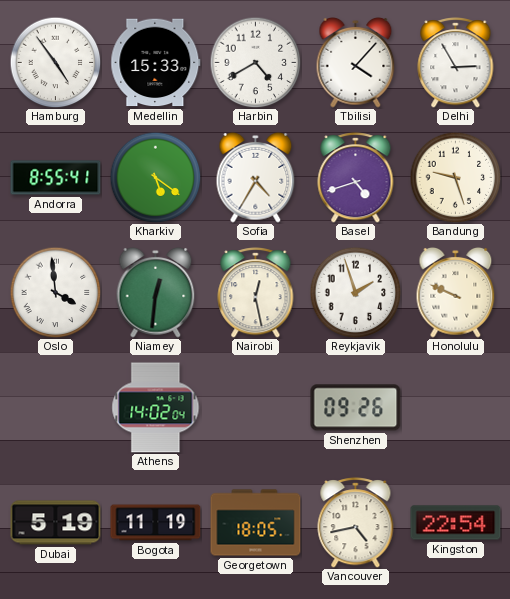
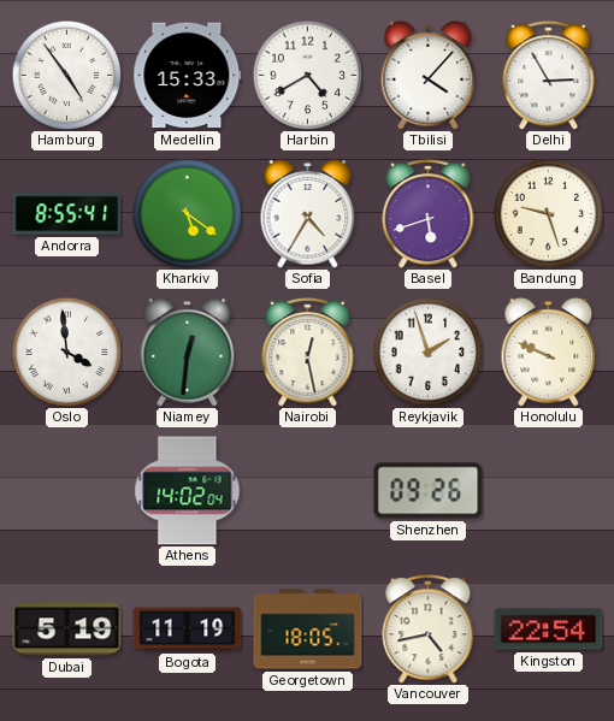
Basel: 4:42 -> 5:42
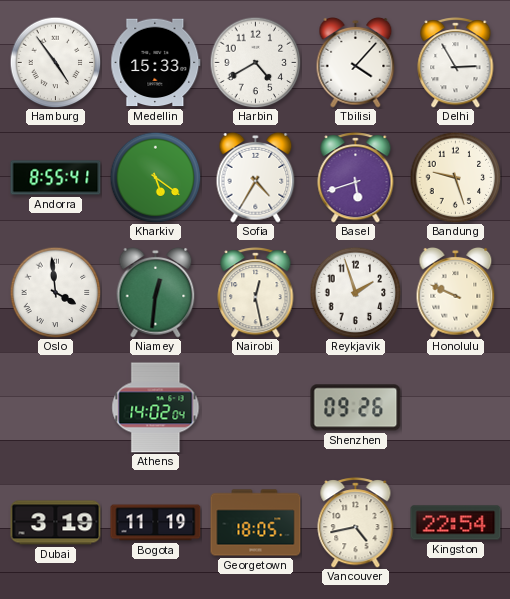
Dubai: 5:19 -> 3:19
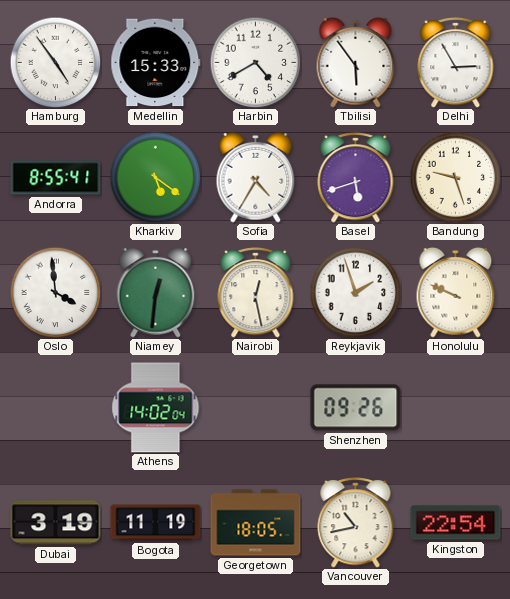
Tbilisi: 4:07 -> 5:54
Vancouver: 4:43 -> 10:43
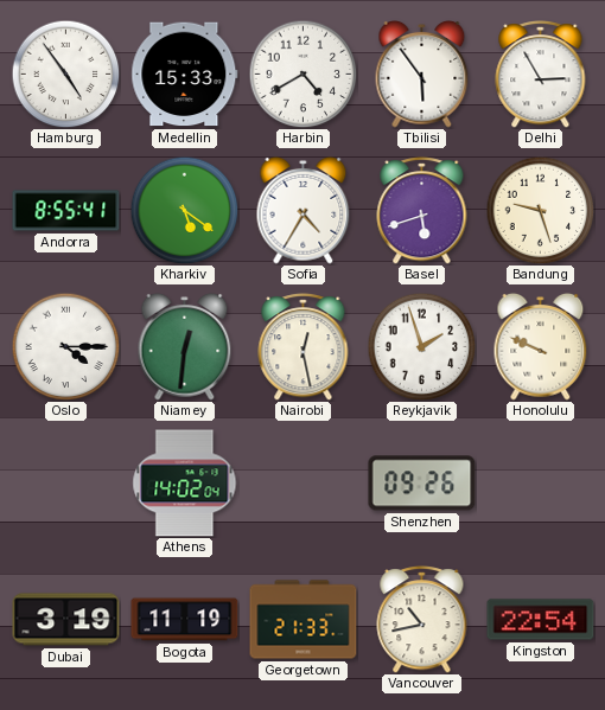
Oslo: 3:59 -> 4:15
Georgetown: 18:05 -> 21:33
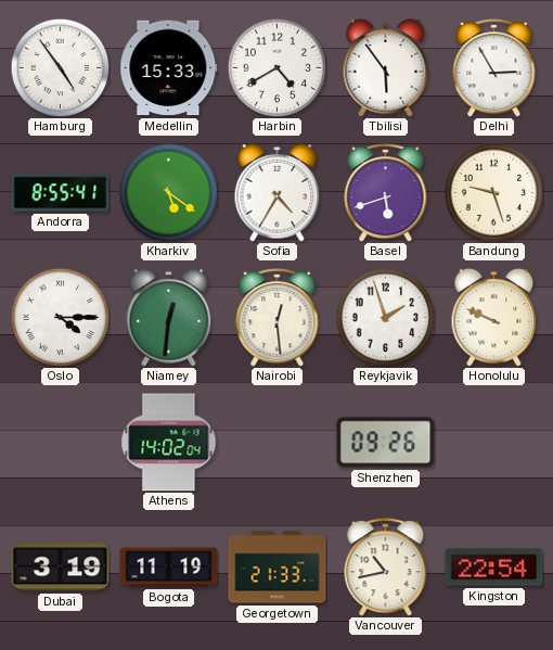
Nairobi: 12:28 -> 12:29
